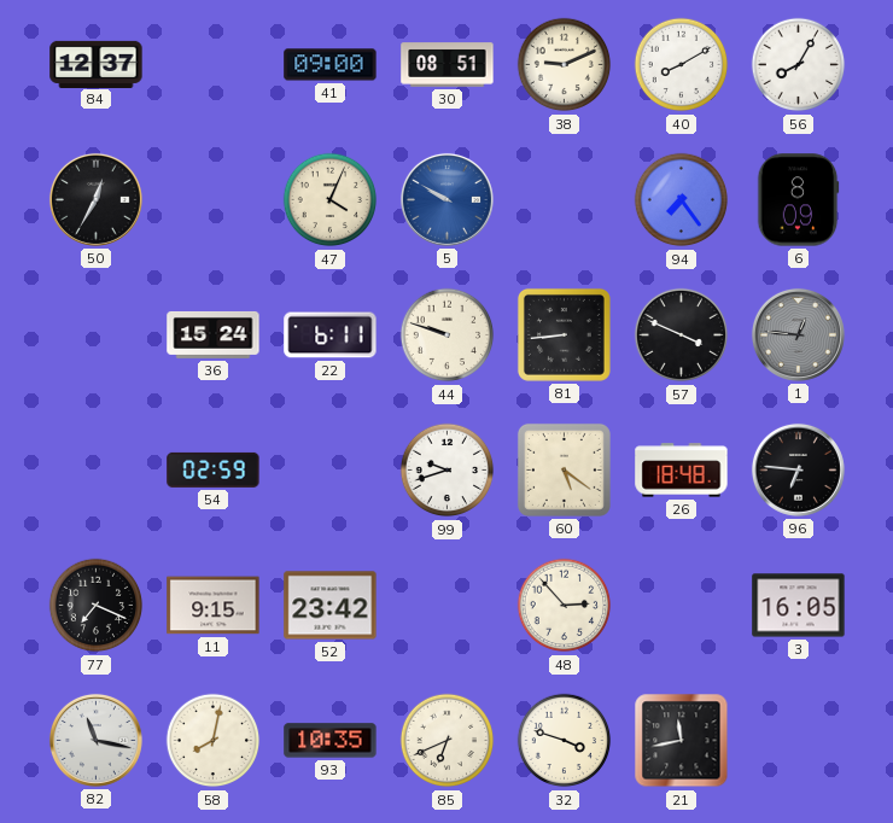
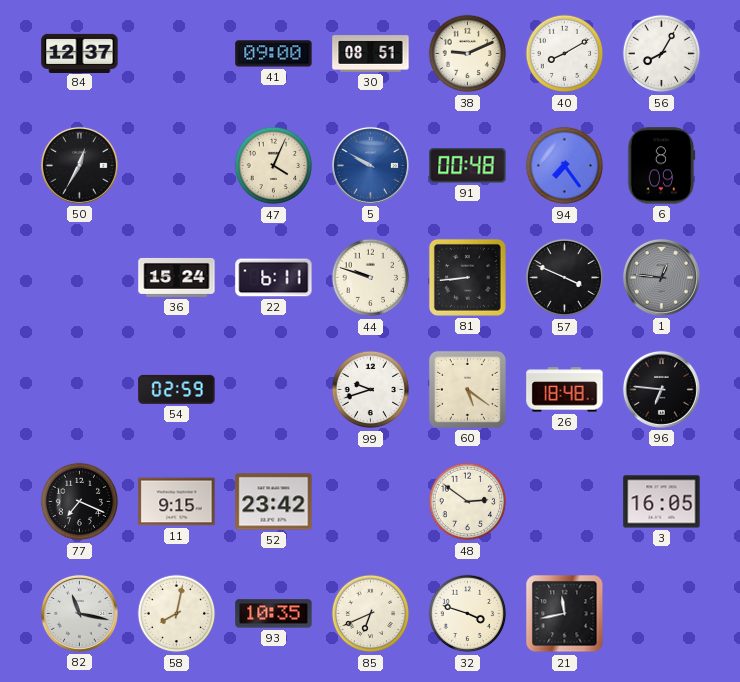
91: none -> 00:48
48: 2:53 -> 2:51
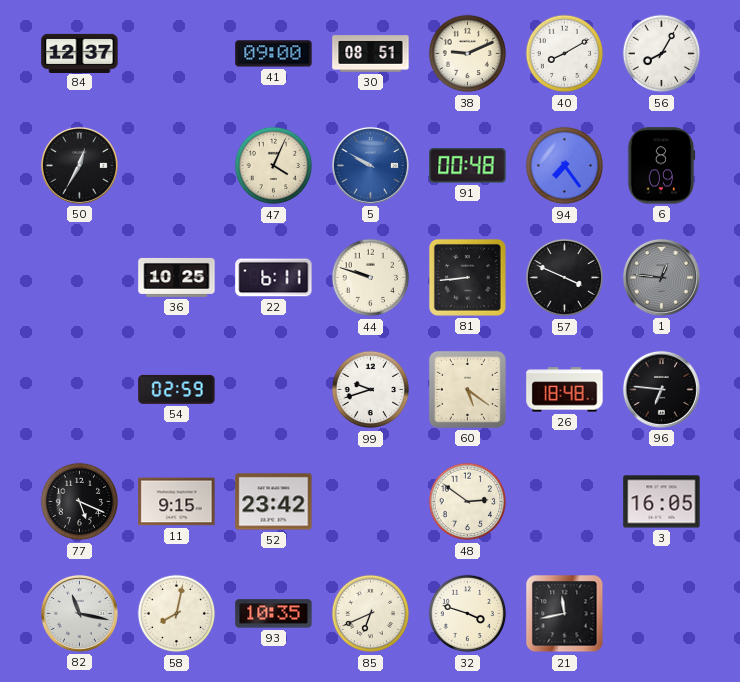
36: 15:24 -> 10:25
77: 7:19 -> 5:19
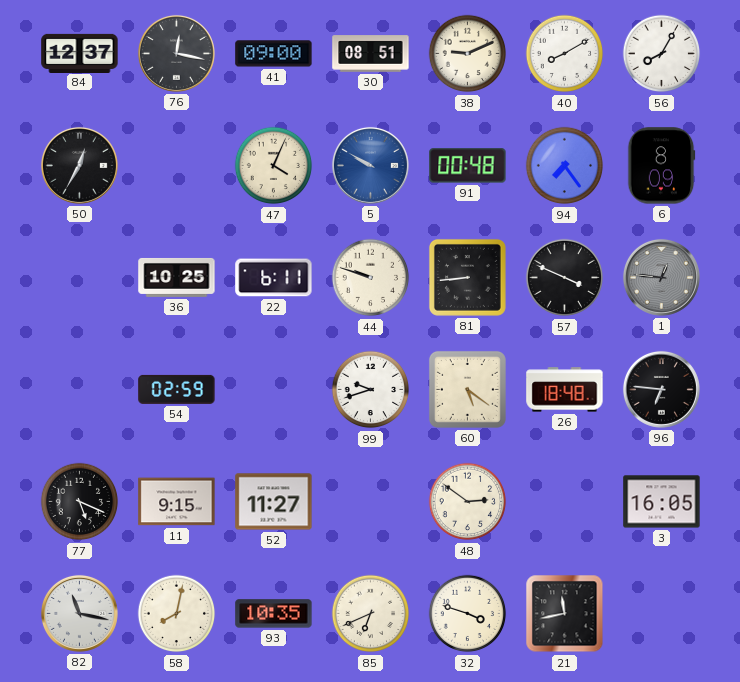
76: none -> 12:17
52: 23:42 -> 11:27
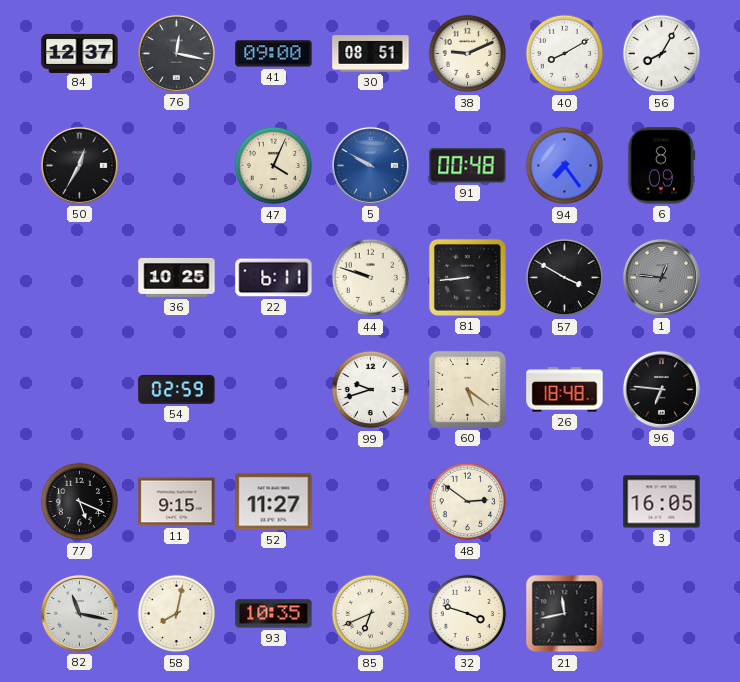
57: 3:49 -> 3:50
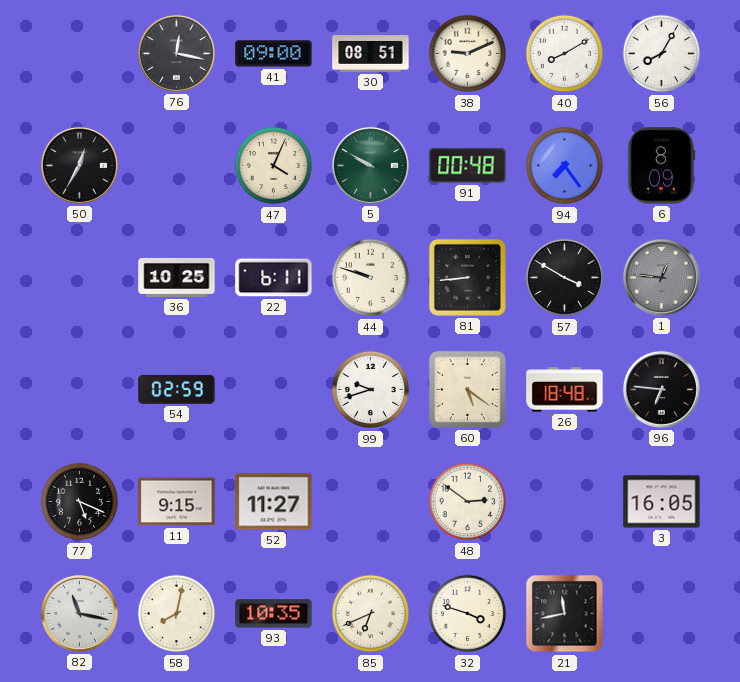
84: 12:37 -> none
5 dial: blue -> green
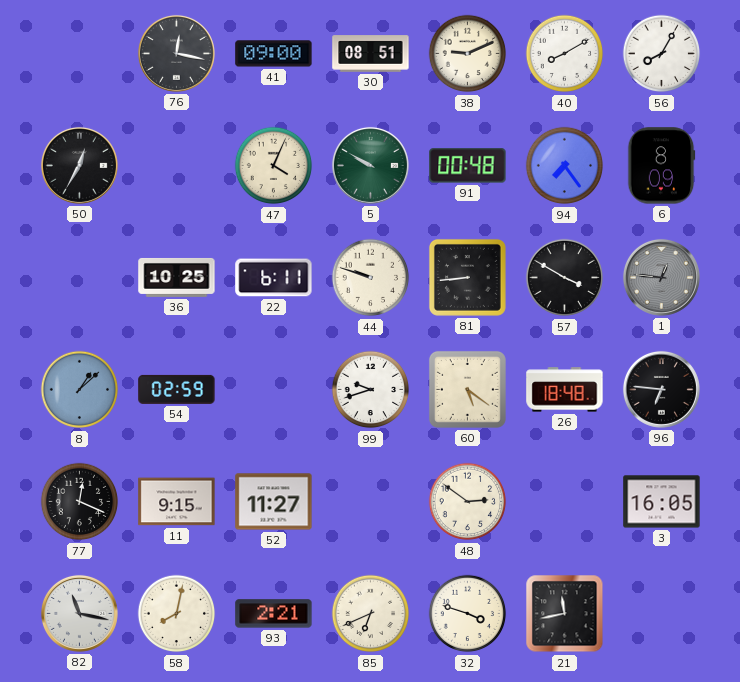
8: none -> 1:08
77: 5:19 -> 12:19
93: 10:35 -> 2:21
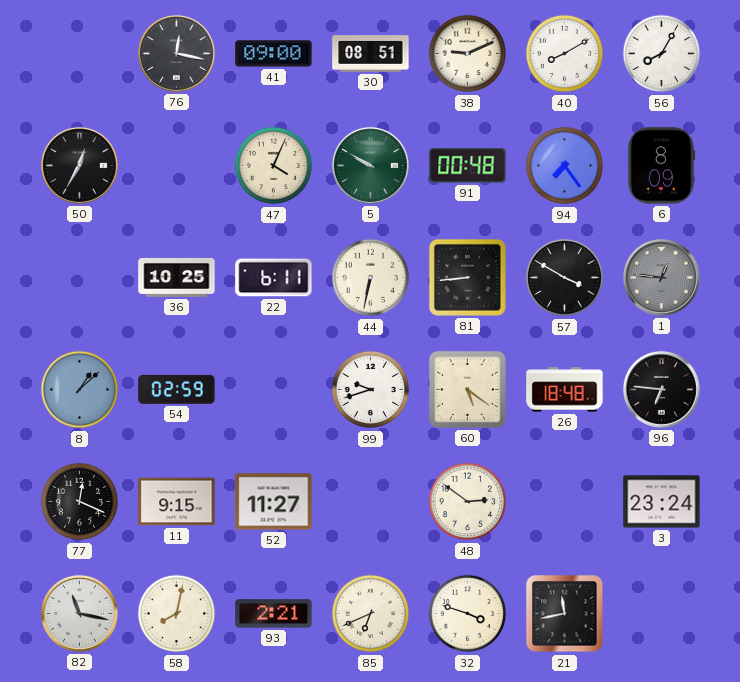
44: 9:48 -> 6:32
3: 16:05 -> 23:24
